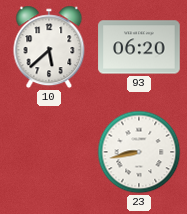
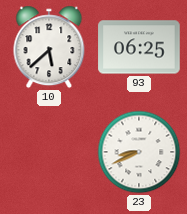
93: 06:20 -> 06:25
23: 8:43 -> 8:41
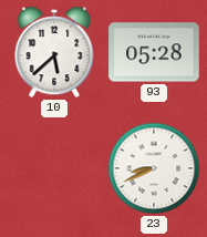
93: 06:25 -> 05:28
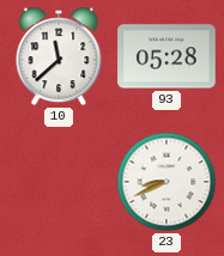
10: 5:38 -> 11:38
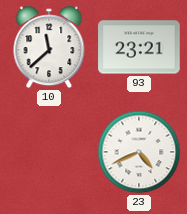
93: 05:28 -> 23:21
23: 8:41 -> 4:41
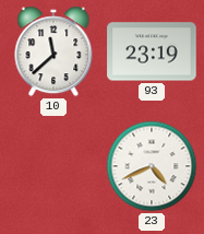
93: 23:21 -> 23:19
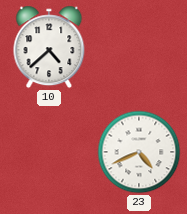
10: 11:38 -> 4:38
93: 23:19 -> none
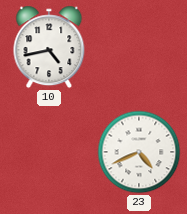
10: 4:38 -> 4:43
